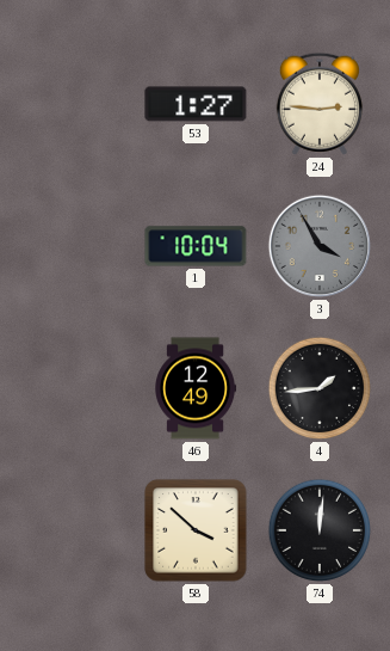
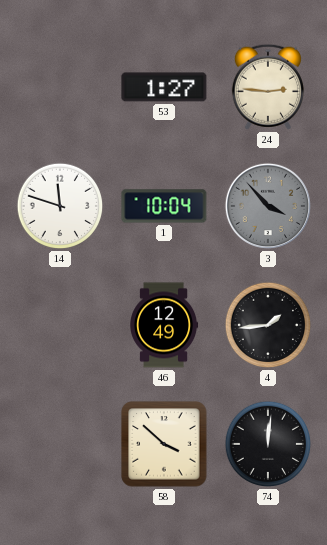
14: none -> 11:48
3: 3:55 -> 3:53
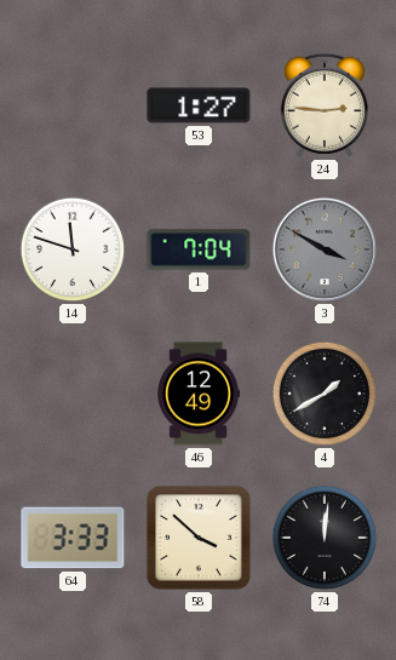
1: 10:04 -> 7:04
3: 3:53 -> 3:50
4: 1:44 -> 1:40
64: none -> 3:33
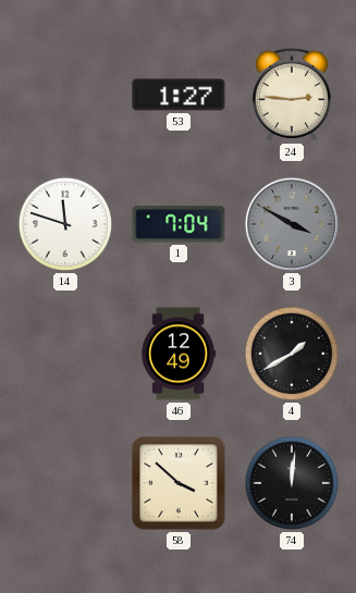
64: 3:33 -> none
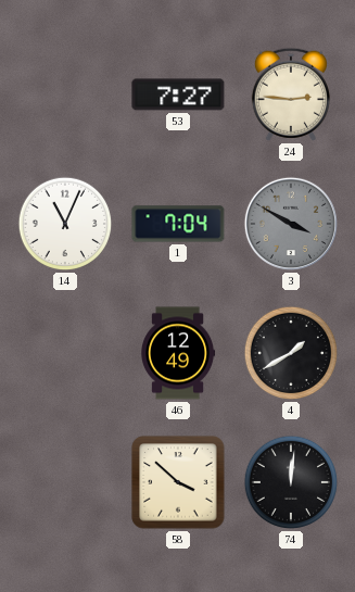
53: 1:27 -> 7:27
14: 11:48 -> 11:04
